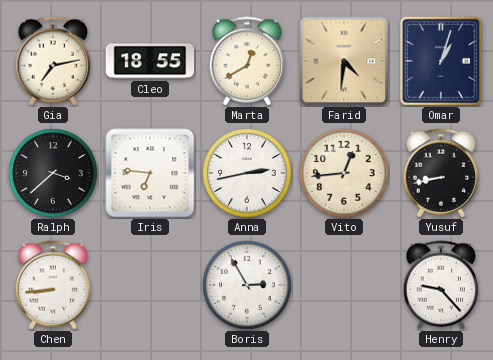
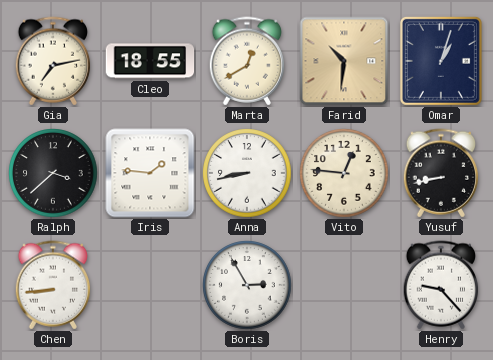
Farid: 4:31 -> 10:31
Iris: 6:46 -> 1:46
Anna: 2:43 -> 8:43
Vito: 12:44 -> 12:46
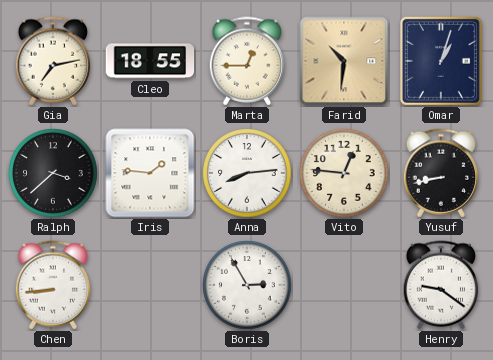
Marta: 12:40 -> 12:45
Anna: 8:43 -> 8:14
Henry: 9:23 -> 9:21
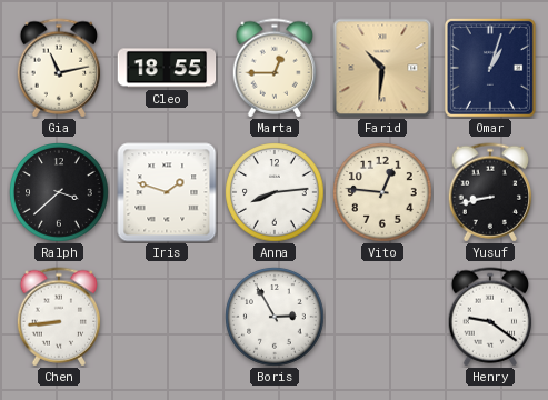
Gia: 7:13 -> 11:13
Iris: 1:46 -> 1:48
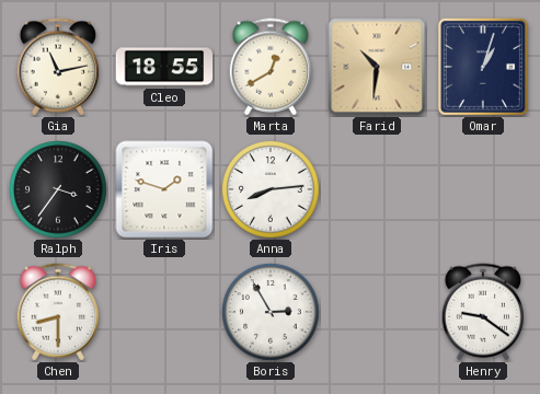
Marta: 12:45 -> 12:40
Ralph: 3:38 -> 3:36
Vito: 12:46 -> none
Yusuf: 8:43 -> none
Chen: 8:44 -> 8:30
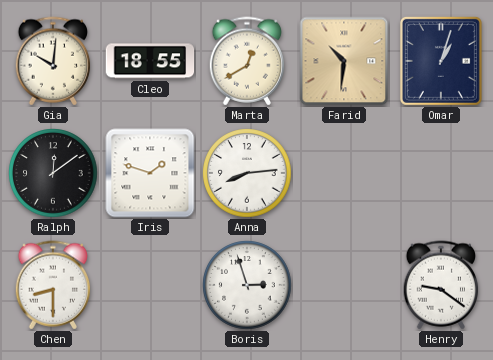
Gia: 11:13 -> 10:01
Ralph: 3:36 -> 12:09
Boris: 2:55 -> 2:57
